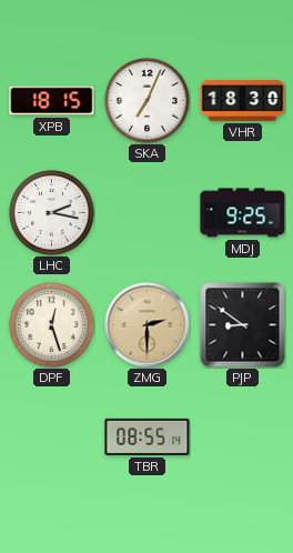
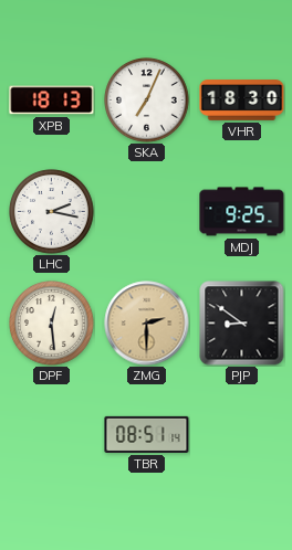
XPB: 18:15 -> 18:13
DPF: 12:27 -> 12:29
TBR: 08:55 -> 08:51
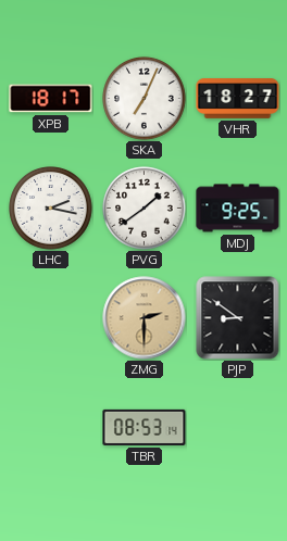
XPB: 18:13 -> 18:17
VHR: 18:30 -> 18:27
PVG: none -> 1:39
DPF: 12:29 -> none
TBR: 08:51 -> 08:53
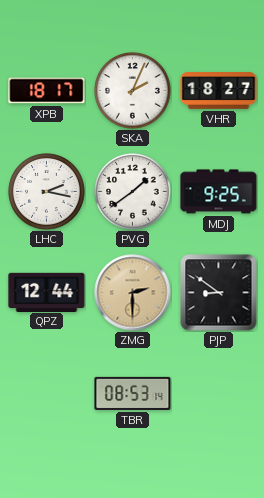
SKA: 7:04 -> 2:04
QPZ: none -> 12:44
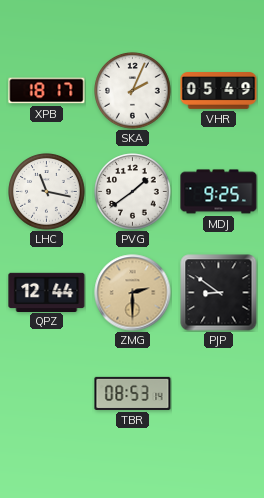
VHR: 18:27 -> 05:49
LHC: 2:17 -> 11:17
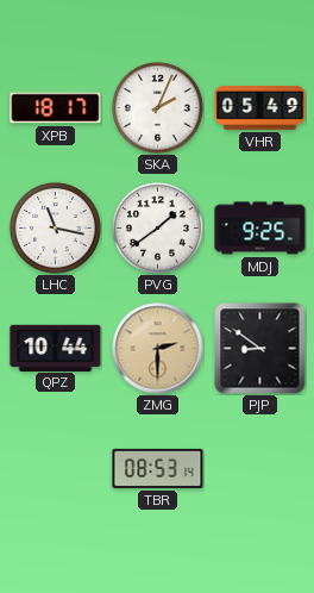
QPZ: 12:44 -> 10:44
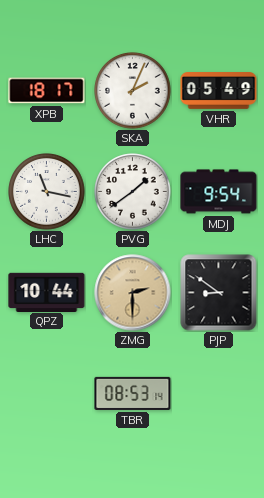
MDJ: 9:25 -> 9:54
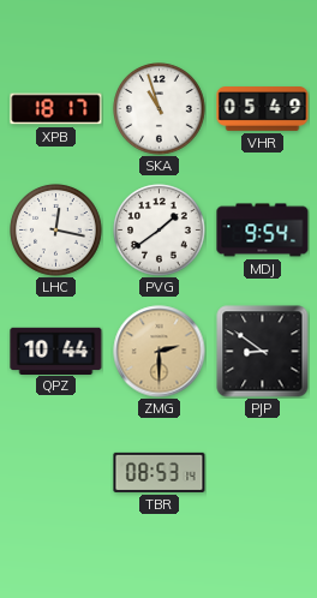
SKA: 2:04 -> 10:57
LHC: 11:17 -> 12:17
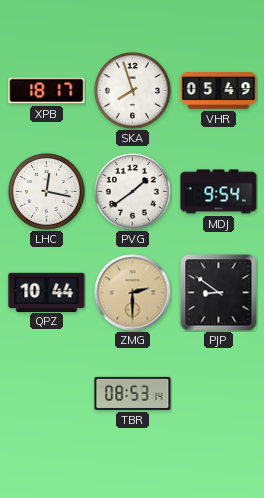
SKA: 10:57 -> 7:57
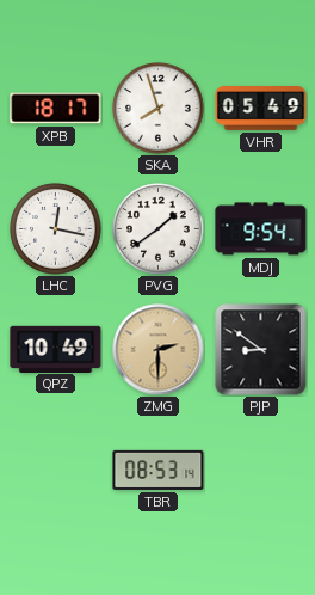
QPZ: 10:44 -> 10:49
